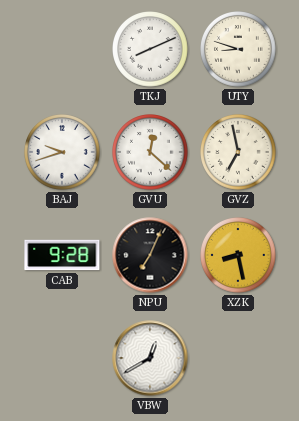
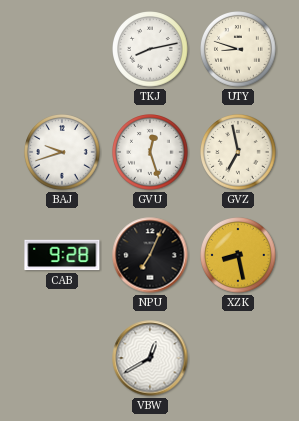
TKJ: 8:11 -> 8:13
GVU: 12:22 -> 12:27
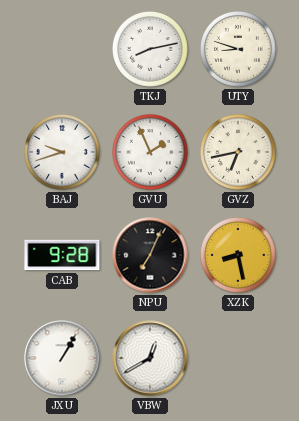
GVU: 12:27 -> 1:56
GVZ: 6:58 -> 6:43
JXU: none -> 1:05
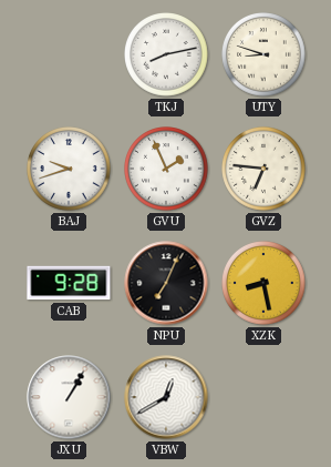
GVZ: 6:43 -> 6:46
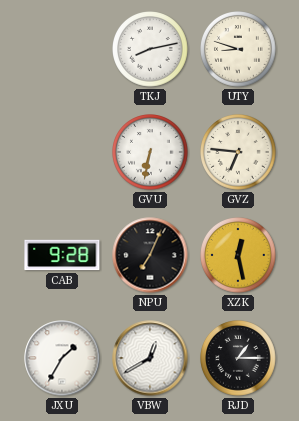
BAJ: 9:42 -> none
GVU: 1:56 -> 6:32
XZK: 8:28 -> 12:28
JXU: 1:05 -> 1:35
RJD: none -> 1:15
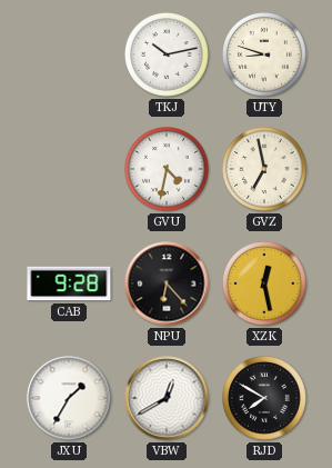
TKJ: 8:13 -> 10:13
GVU: 6:32 -> 4:32
GVZ: 6:46 -> 6:58
NPU: 7:04 -> 6:23
RJD: 1:15 -> 7:50
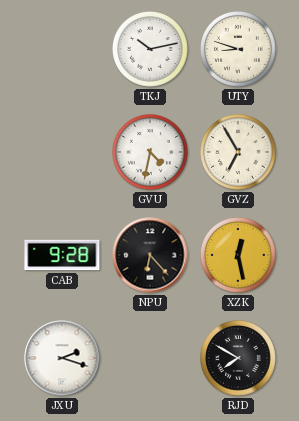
GVZ: 6:58 -> 6:55
JXU: 1:35 -> 2:18
VBW: 12:40 -> none
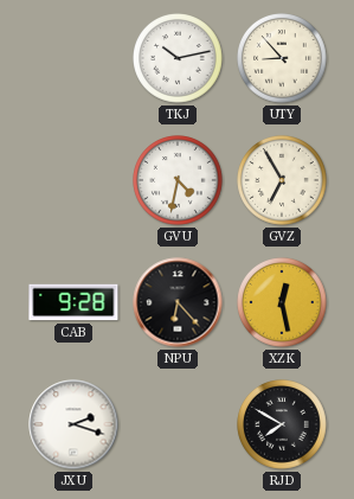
UTY: 8:48 -> 8:53
